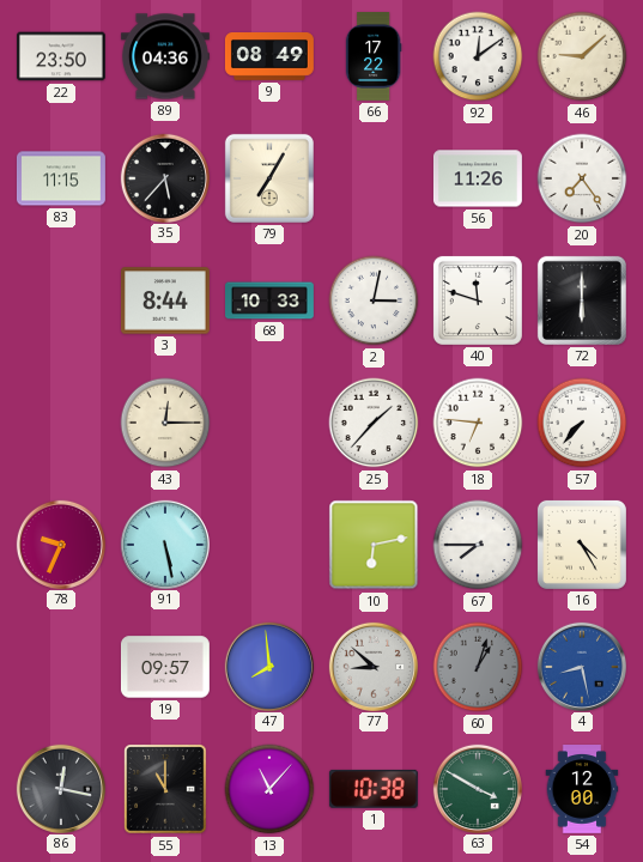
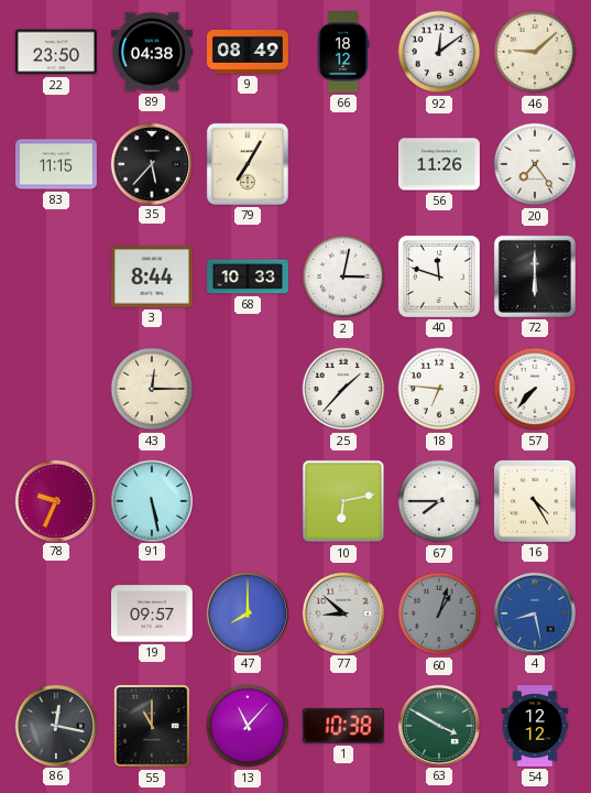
89: 04:36 -> 04:38
66: 17:22 -> 18:12
47: 7:59 -> 8:00
54: 12:00 -> 12:12
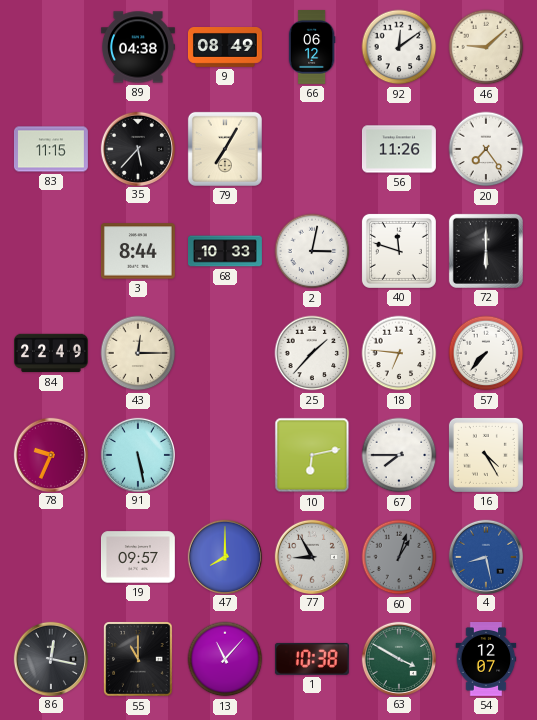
22: 23:50 -> none
66: 18:12 -> 06:12
84: none -> 22:49
77: 8:52 -> 8:55
54: 12:12 -> 12:07
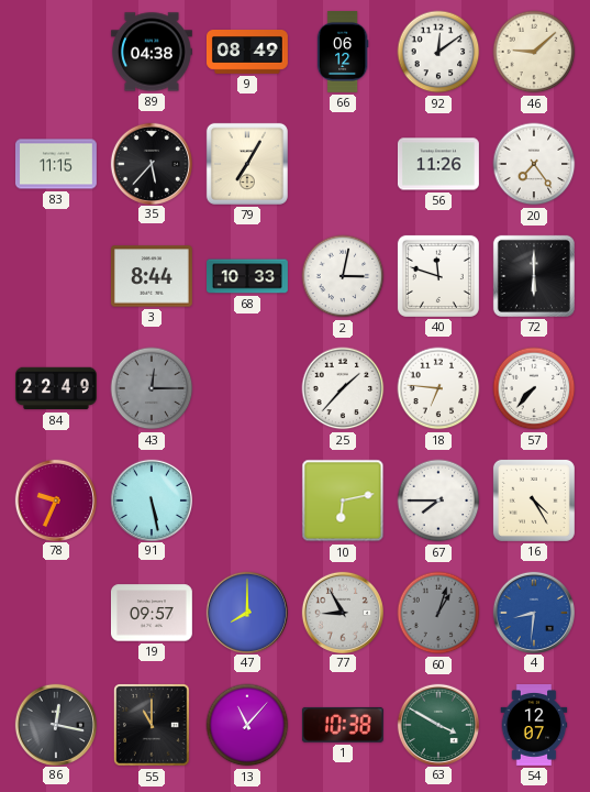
43 dial: cream -> grey
4: 8:28 -> 8:31
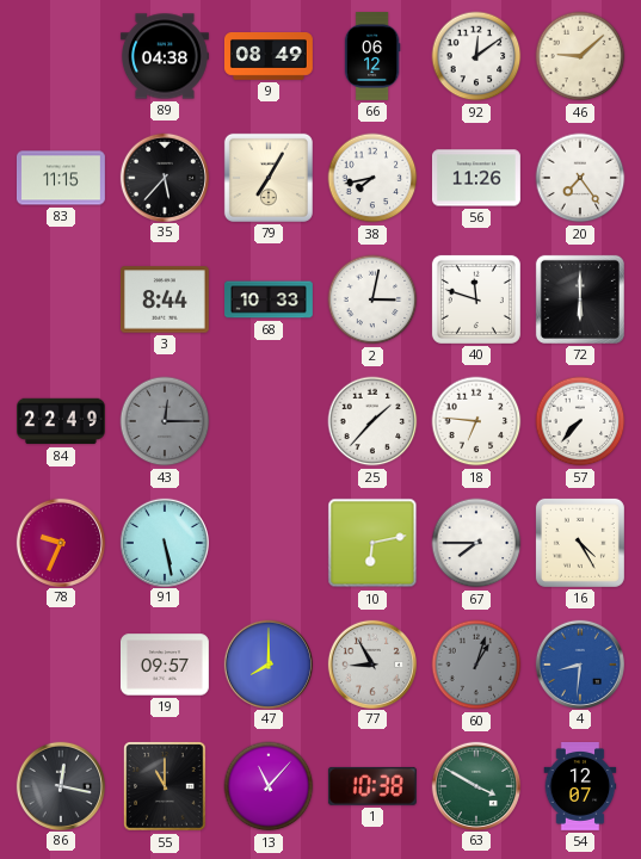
38: none -> 7:43
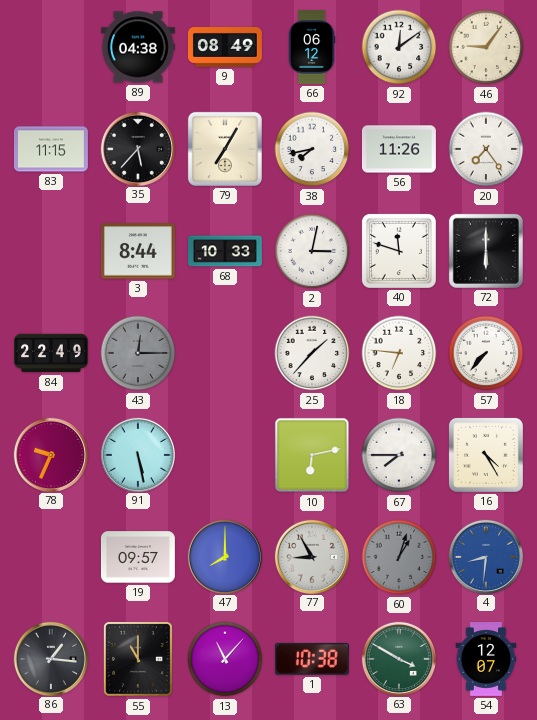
46: 9:08 -> 9:06
86: 12:17 -> 1:16
